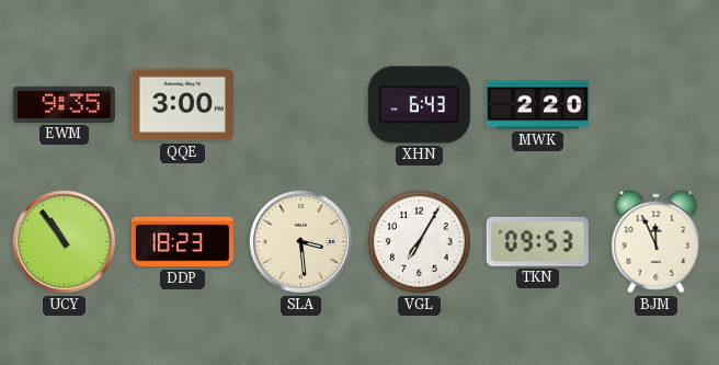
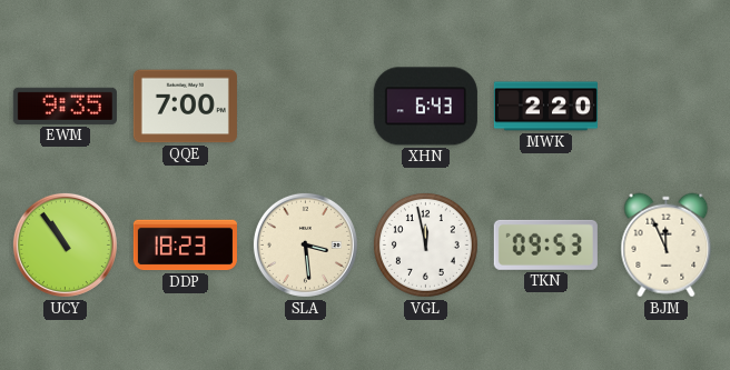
QQE: 3:00 -> 7:00
VGL: 7:05 -> 11:58
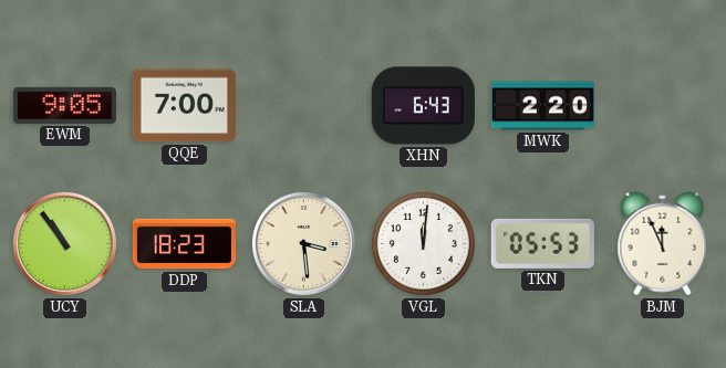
EWM: 9:35 -> 9:05
VGL: 11:58 -> 12:01
TKN: 09:53 -> 05:53
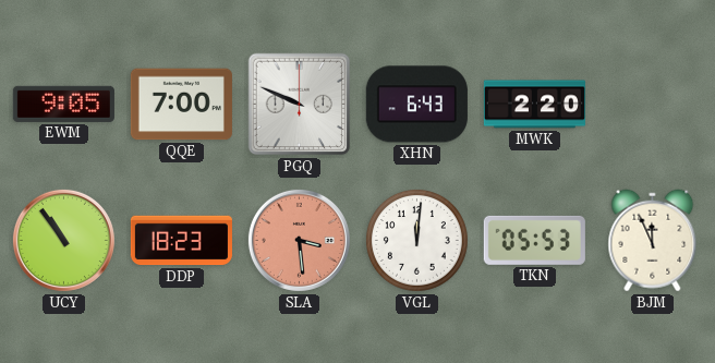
PGQ: none -> 9:49
SLA dial: cream -> salmon
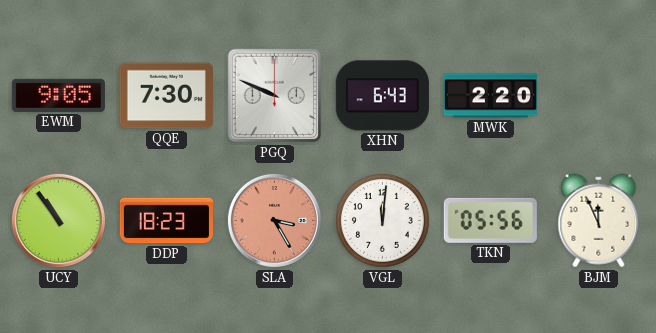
QQE: 7:00 -> 7:30
SLA: 3:29 -> 3:25
TKN: 05:53 -> 05:56
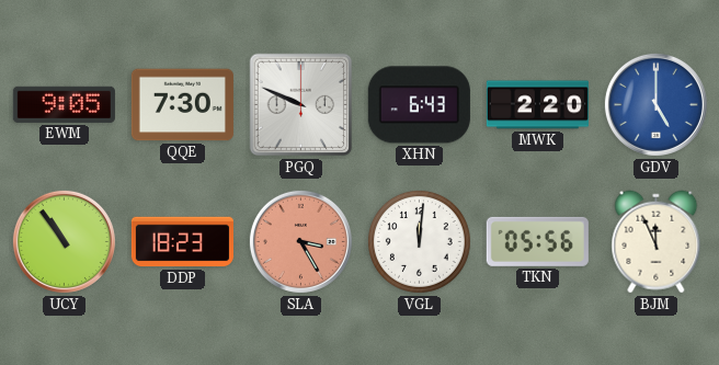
GDV: none -> 5:00
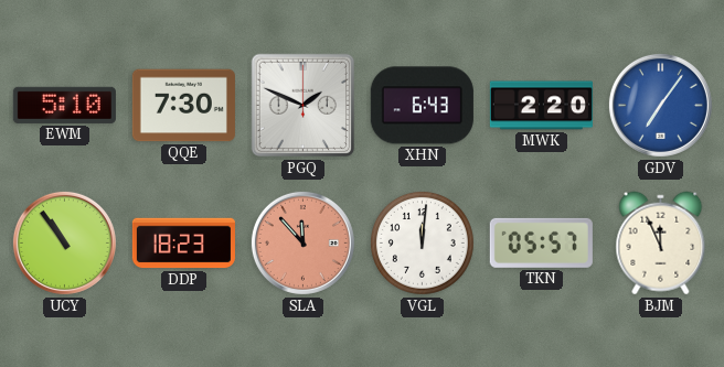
EWM: 9:05 -> 5:10
PGQ: 9:49 -> 1:49
GDV: 5:00 -> 7:06
SLA: 3:25 -> 11:53
TKN: 05:56 -> 05:57
